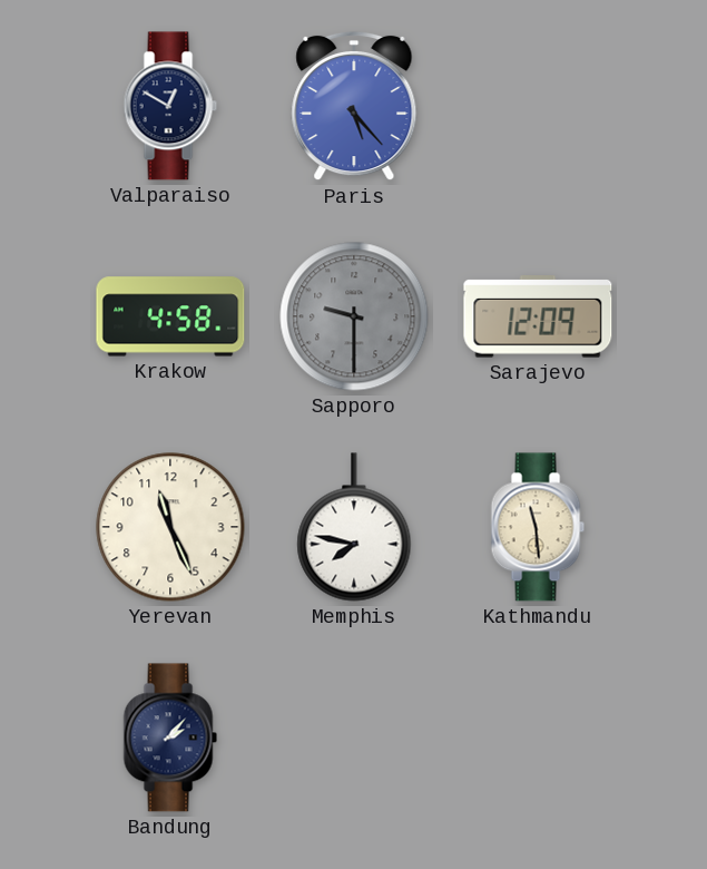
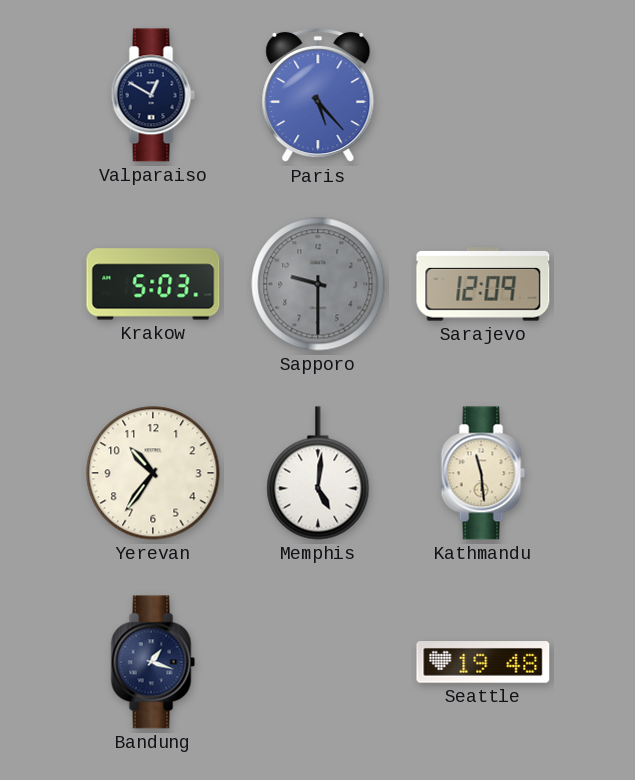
Krakow: 4:58 -> 5:03
Yerevan: 11:26 -> 10:36
Memphis: 7:47 -> 5:01
Bandung: 2:07 -> 1:18
Seattle: none -> 19:48
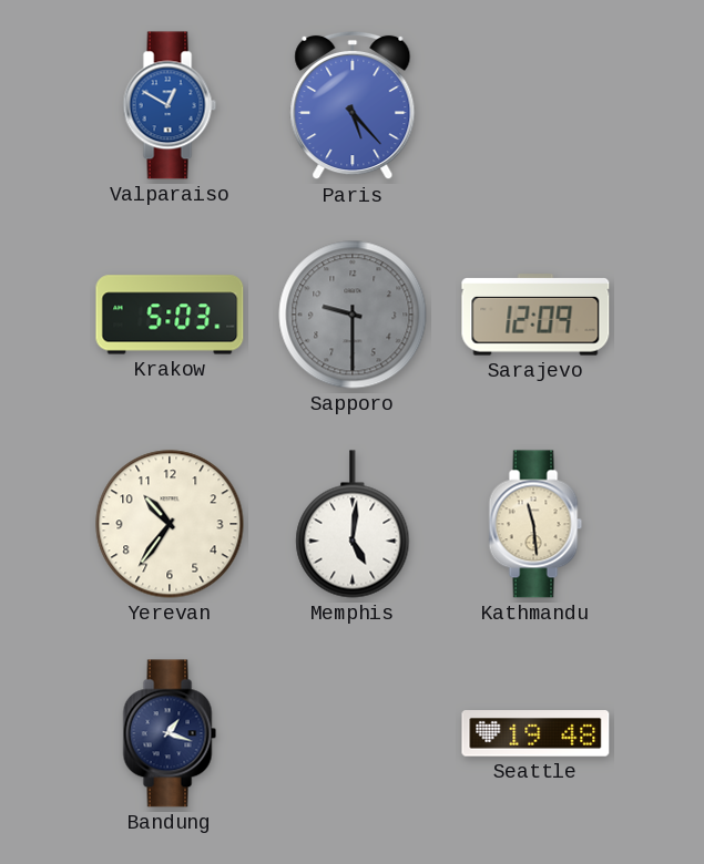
Valparaiso dial: navy -> blue
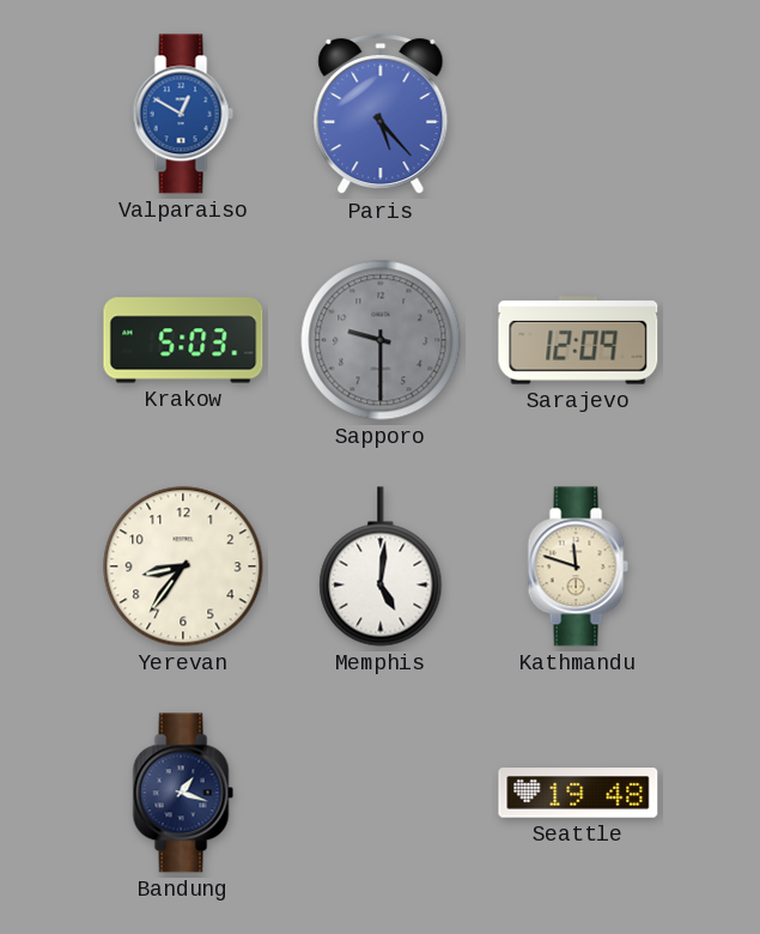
Yerevan: 10:36 -> 8:36
Kathmandu: 11:29 -> 11:48
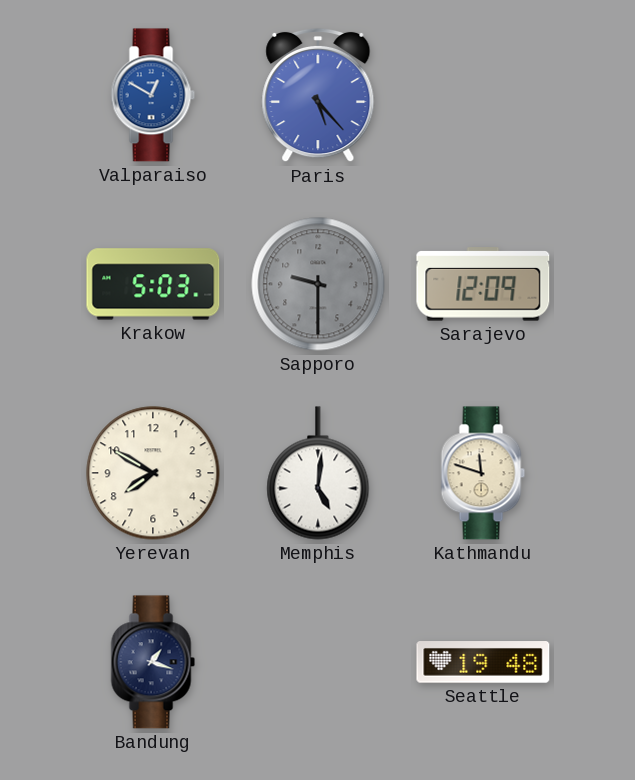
Yerevan: 8:36 -> 7:50
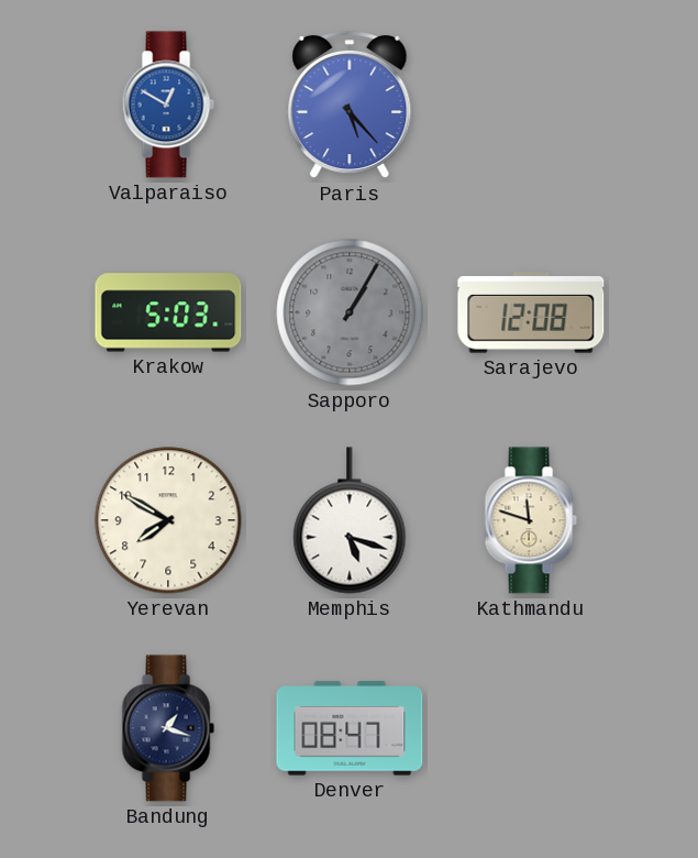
Sapporo: 9:30 -> 1:05
Sarajevo: 12:09 -> 12:08
Memphis: 5:01 -> 5:18
Denver: none -> 08:47
Seattle: 19:48 -> none
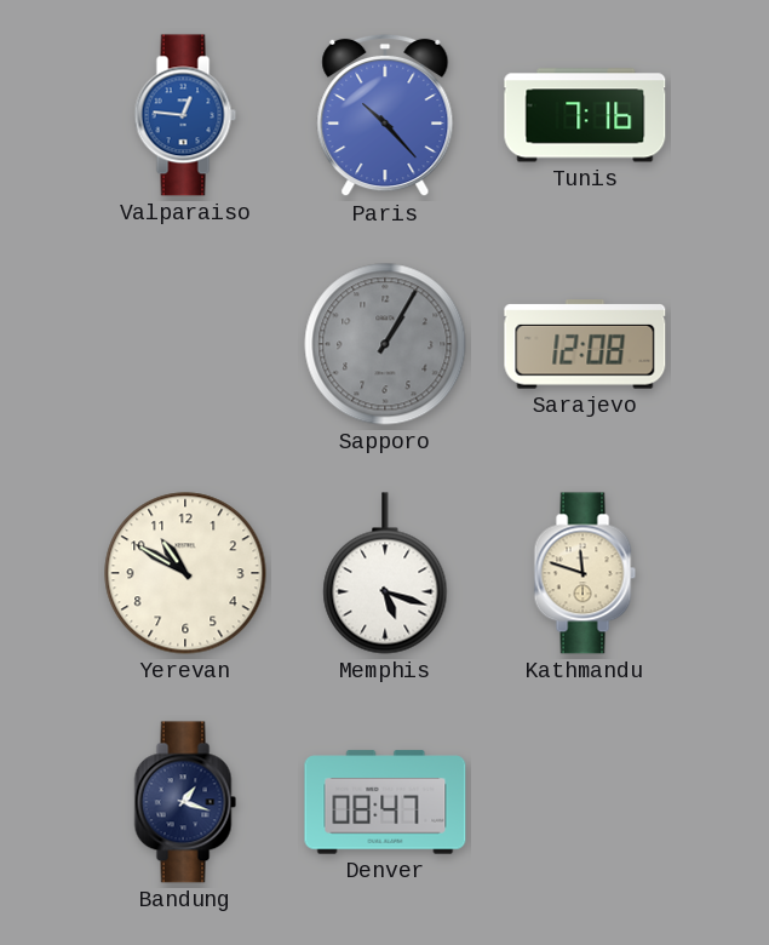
Valparaiso: 12:50 -> 12:46
Paris: 5:23 -> 10:23
Tunis: none -> 7:16
Krakow: 5:03 -> none
Yerevan: 7:50 -> 10:50
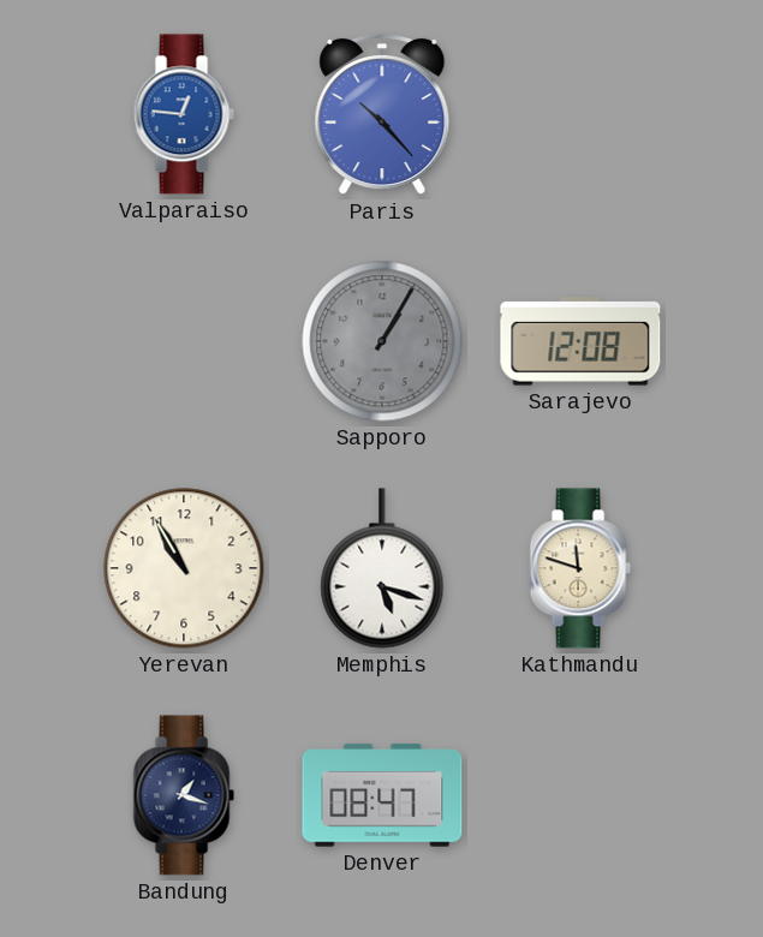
Tunis: 7:16 -> none
Yerevan: 10:50 -> 10:55
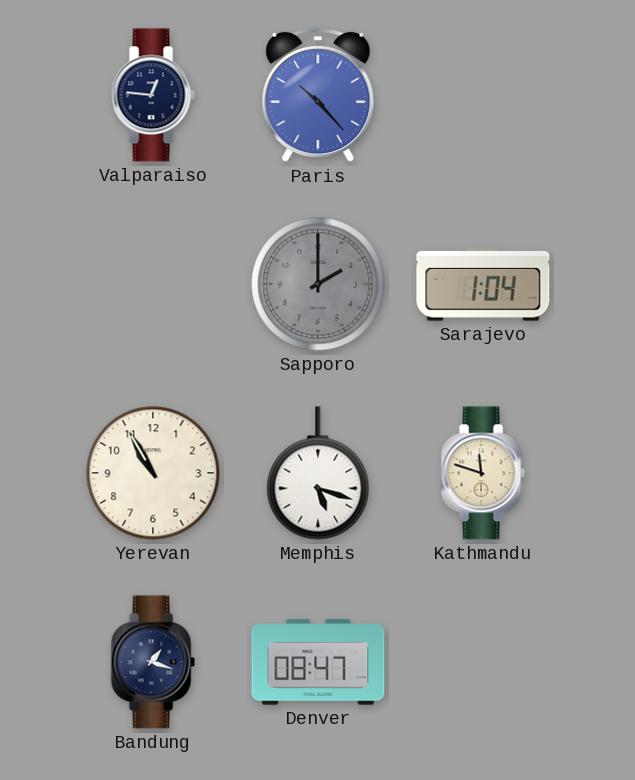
Valparaiso dial: blue -> navy
Sapporo: 1:05 -> 2:00
Sarajevo: 12:08 -> 1:04
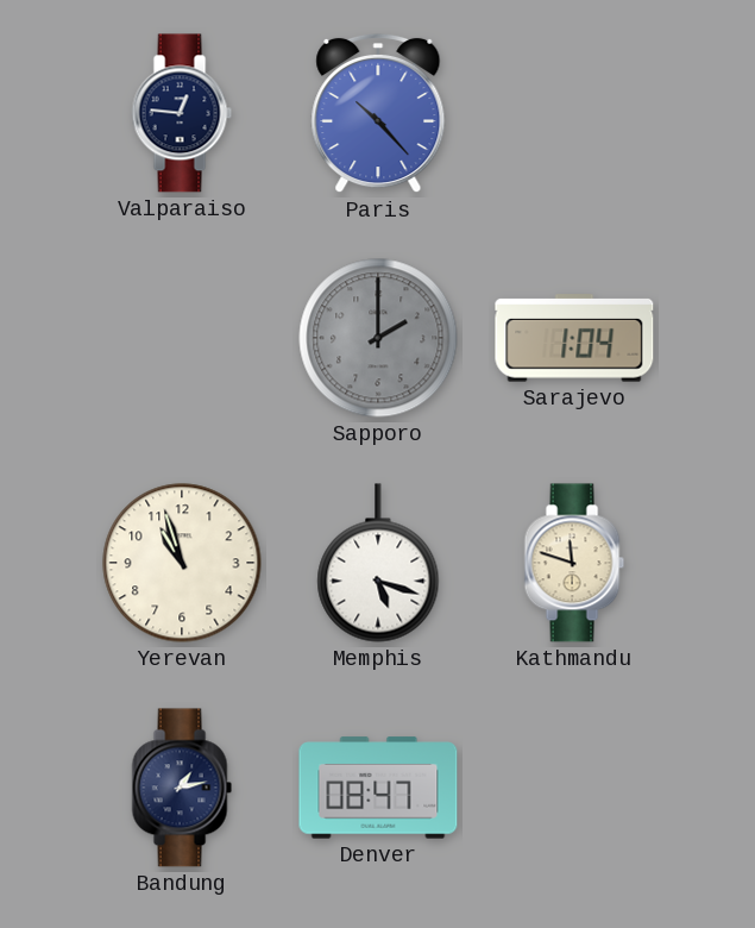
Yerevan: 10:55 -> 10:57
Bandung: 1:18 -> 1:13
